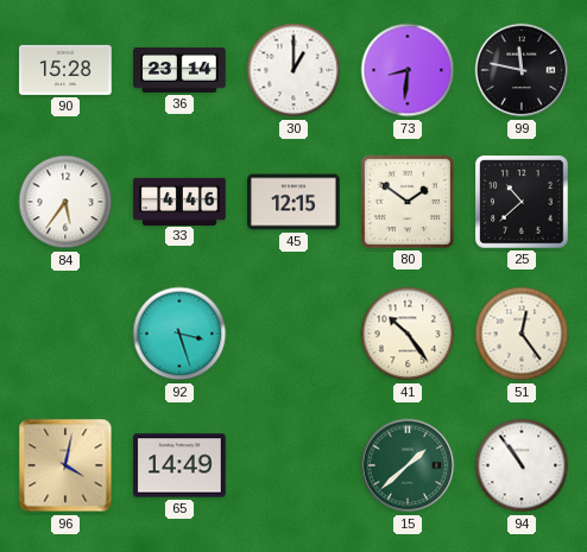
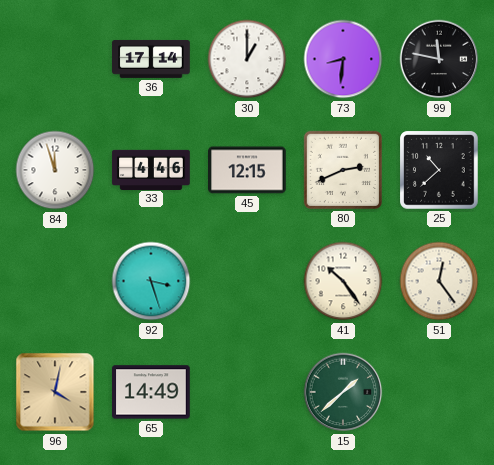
90: 15:28 -> none
36: 23:14 -> 17:14
84: 5:36 -> 11:57
80: 1:51 -> 2:41
94: 10:54 -> none
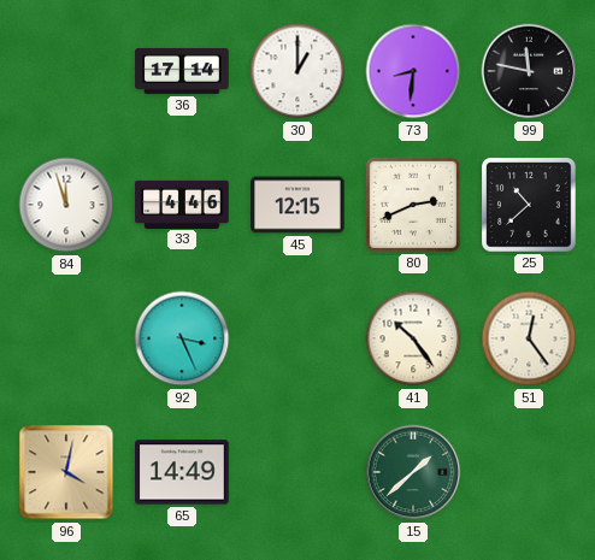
92: 3:27 -> 3:26
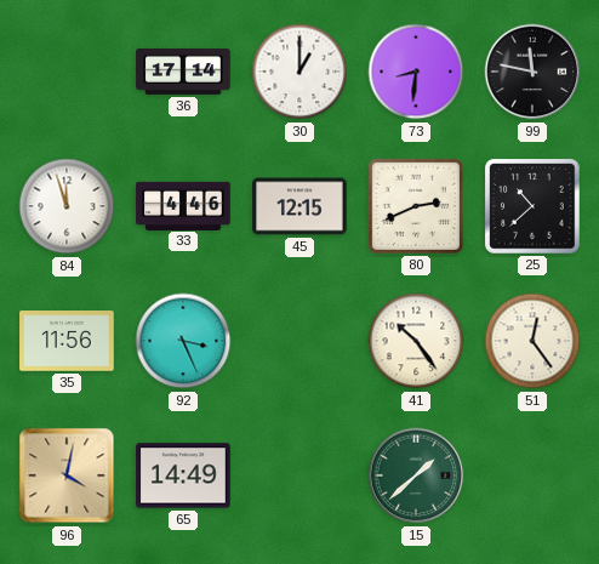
35: none -> 11:56
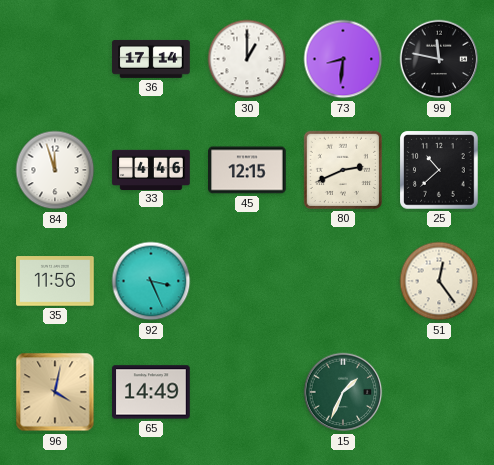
41: 10:24 -> none
15: 1:38 -> 1:34
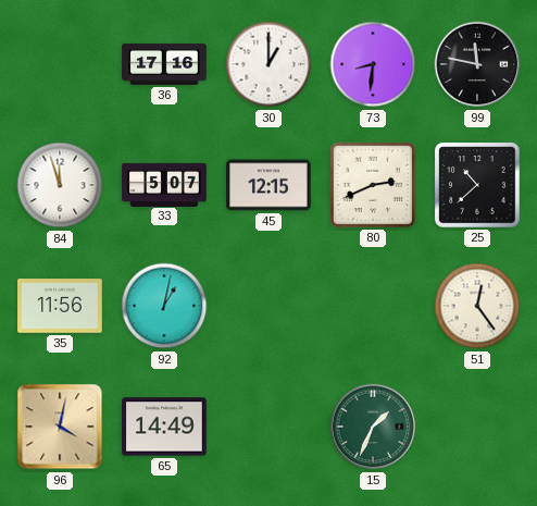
36: 17:14 -> 17:16
33: 4:46 -> 5:07
92: 3:26 -> 1:02
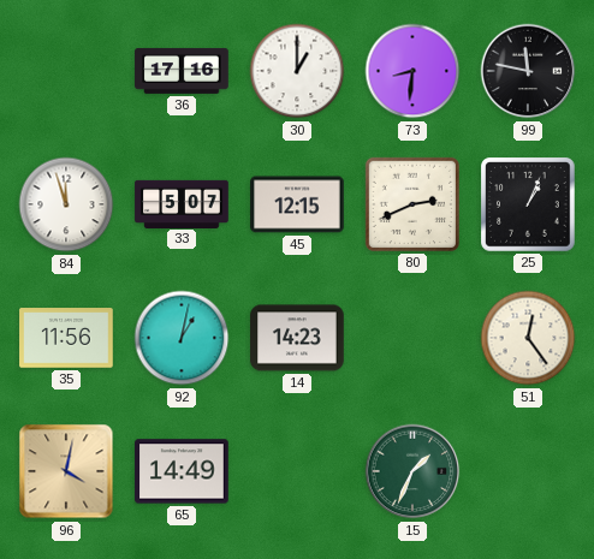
25: 10:38 -> 1:04
14: none -> 14:23
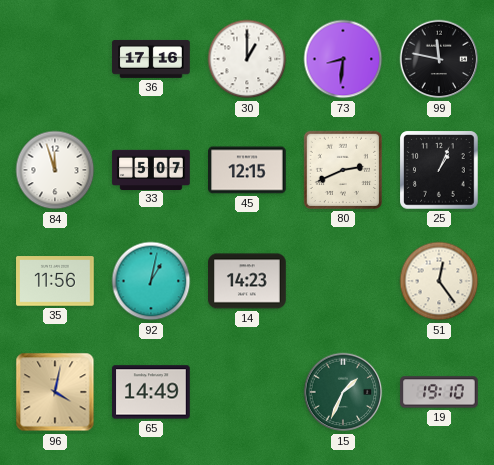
19: none -> 19:10
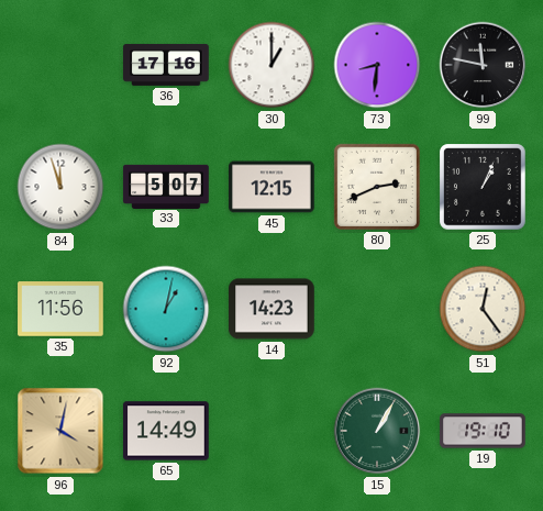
15: 1:34 -> 1:05
